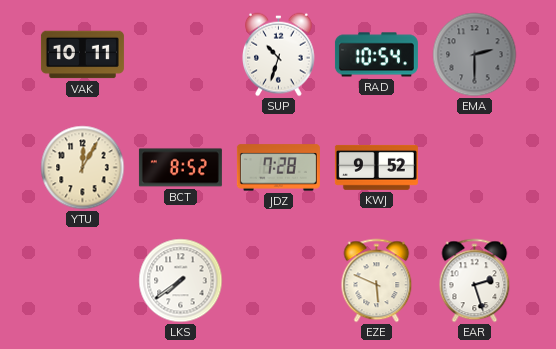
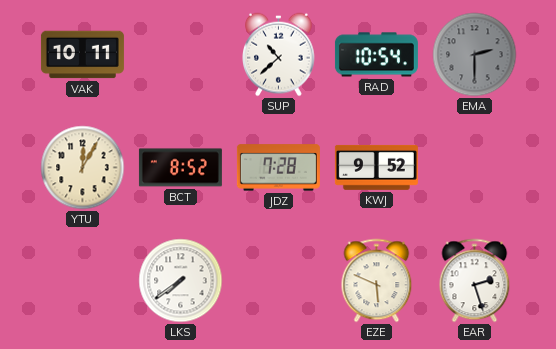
SUP: 10:33 -> 10:38
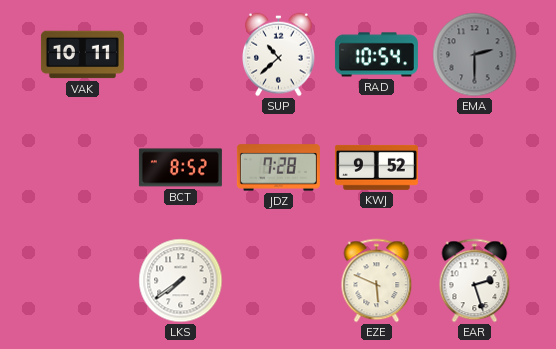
YTU: 12:05 -> none
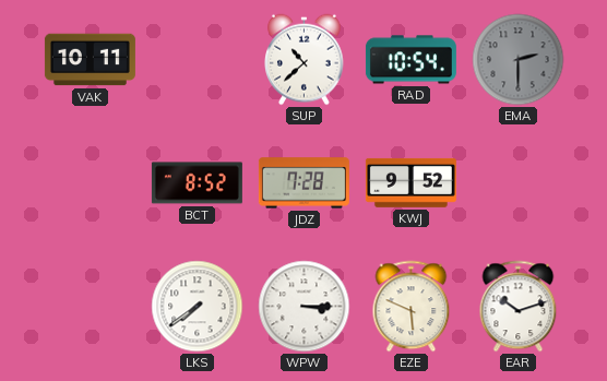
WPW: none -> 3:15
EAR: 2:27 -> 10:12
